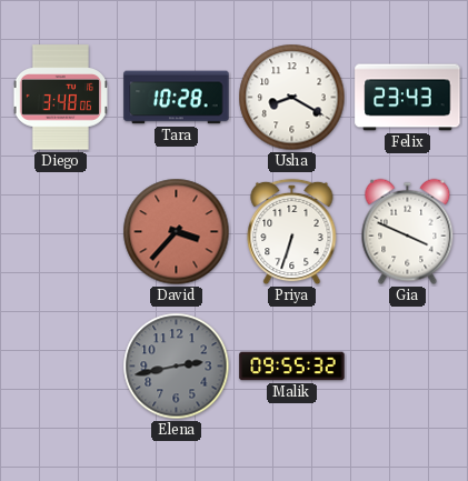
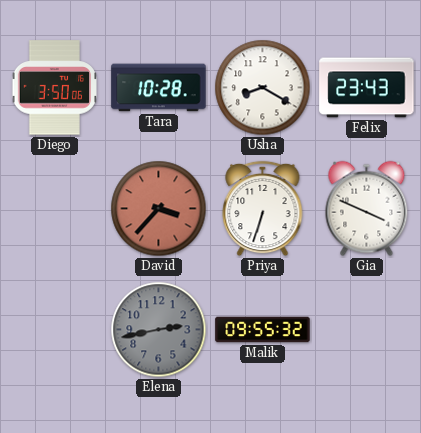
Diego: 3:48 -> 3:50
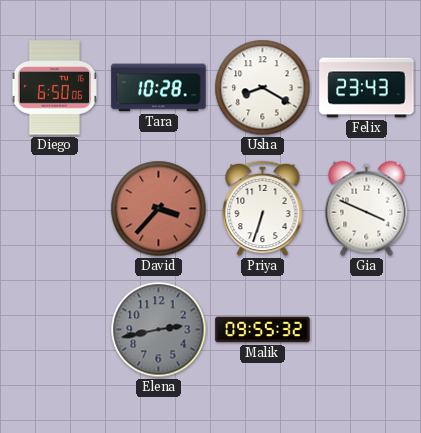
Diego: 3:50 -> 6:50
